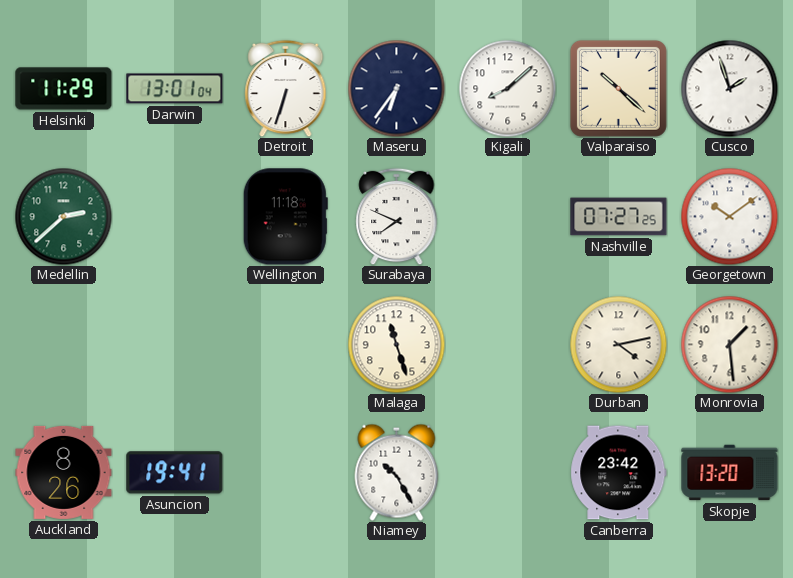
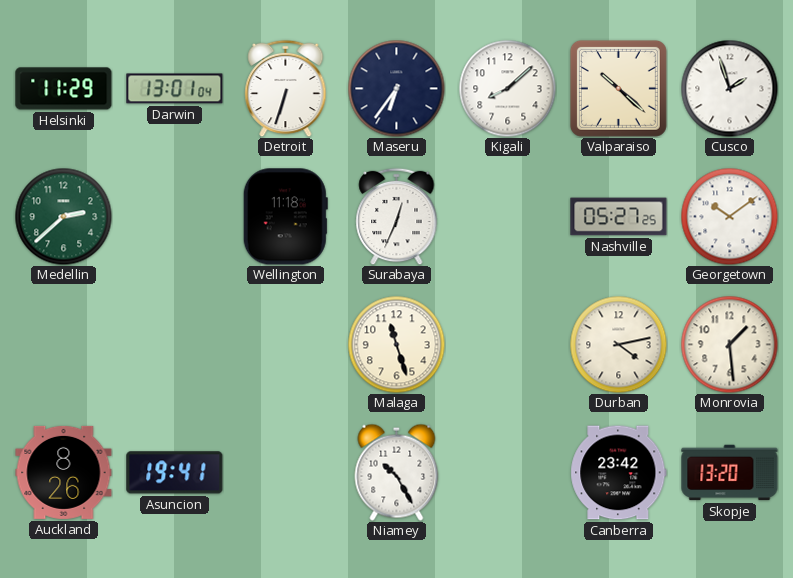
Surabaya: 7:49 -> 12:34
Nashville: 07:27 -> 05:27
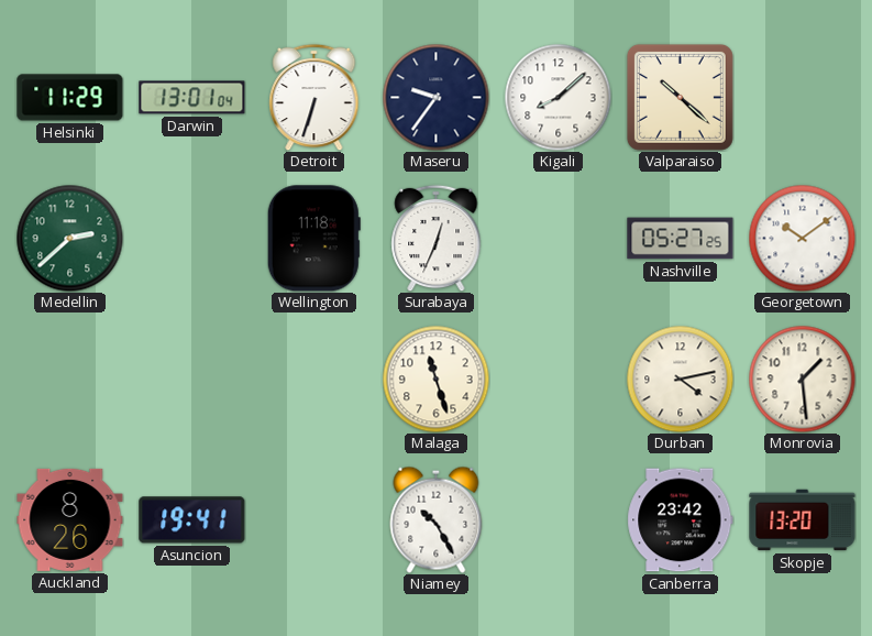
Maseru: 6:36 -> 9:36
Cusco: 1:57 -> none
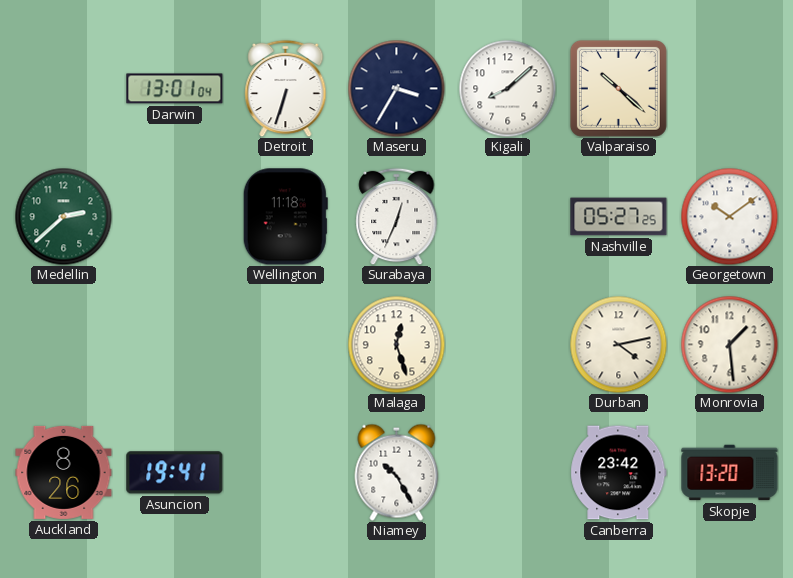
Helsinki: 11:29 -> none
Maseru: 9:36 -> 3:35
Malaga: 11:27 -> 12:27
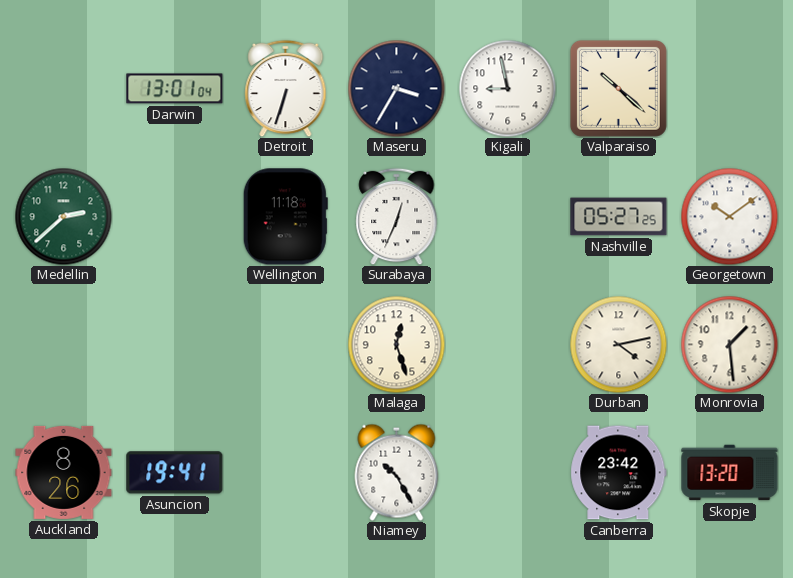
Kigali: 8:08 -> 8:58
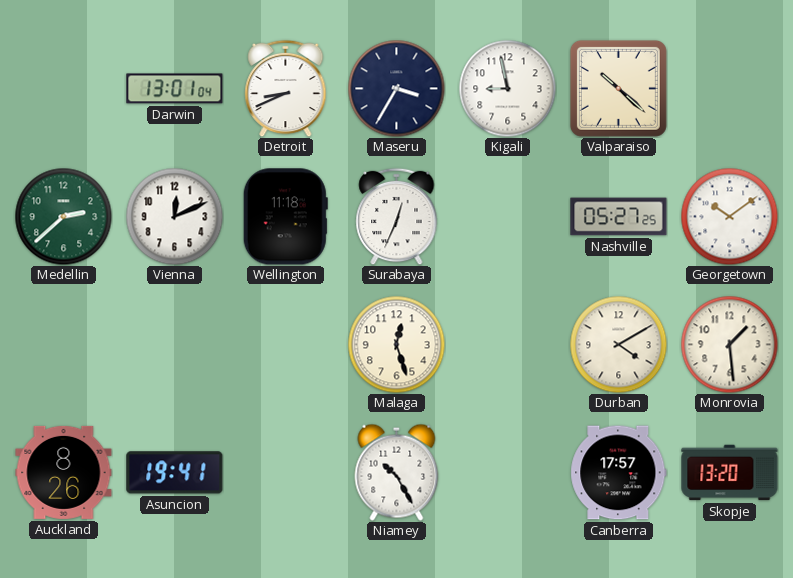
Detroit: 6:33 -> 8:41
Vienna: none -> 12:11
Durban: 4:13 -> 4:10
Canberra: 23:42 -> 17:57
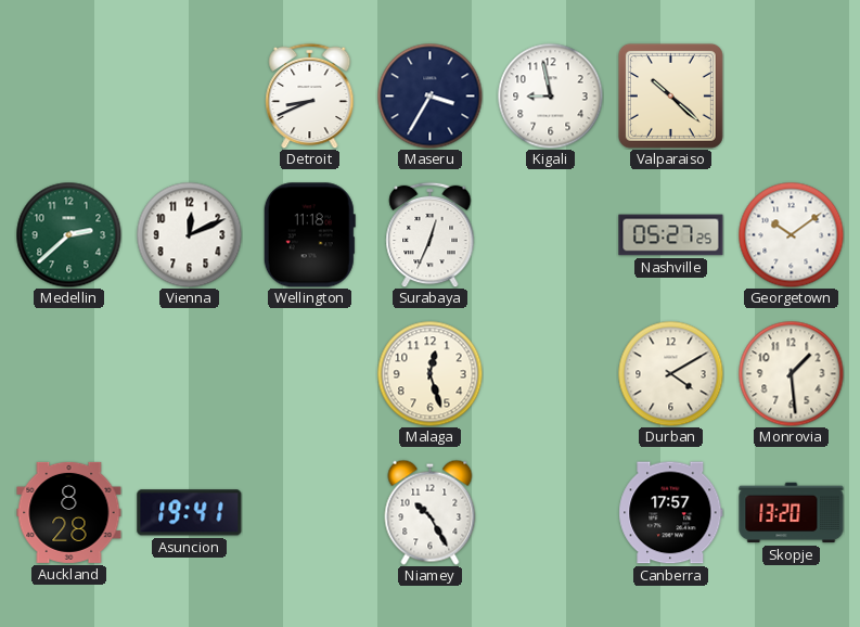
Darwin: 13:01 -> none
Auckland: 8:26 -> 8:28
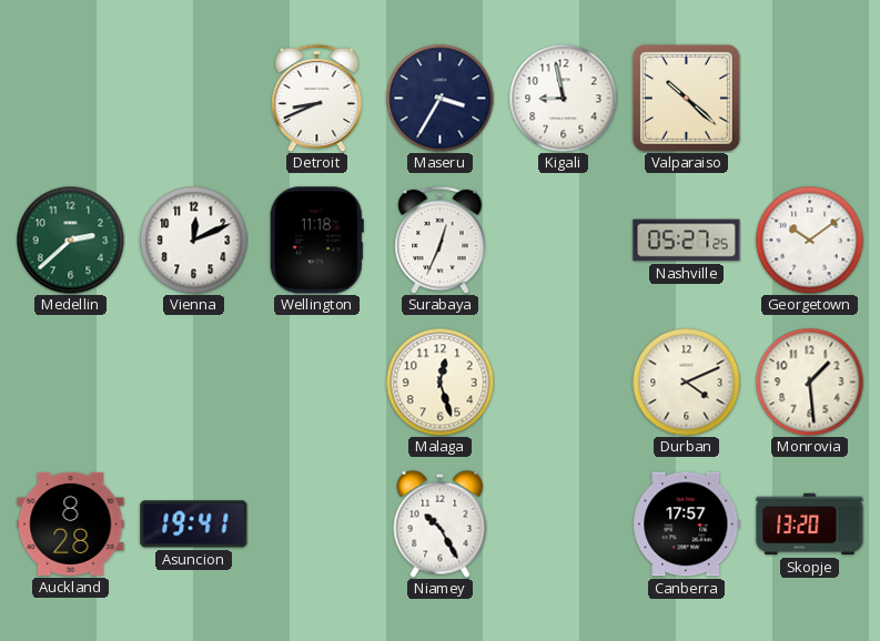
Durban: 4:10 -> 4:11
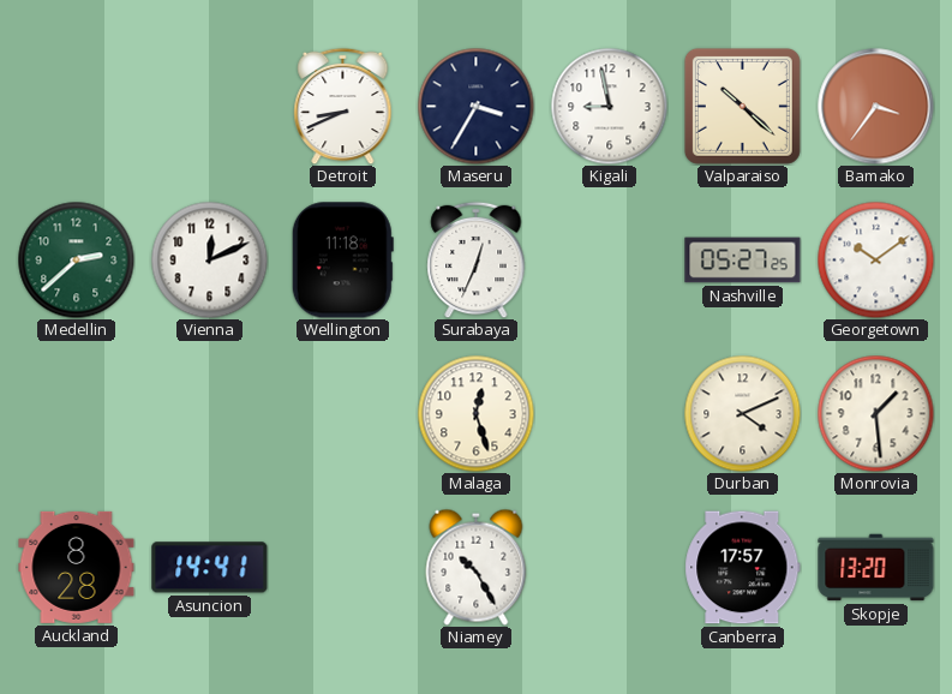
Bamako: none -> 3:36
Asuncion: 19:41 -> 14:41
